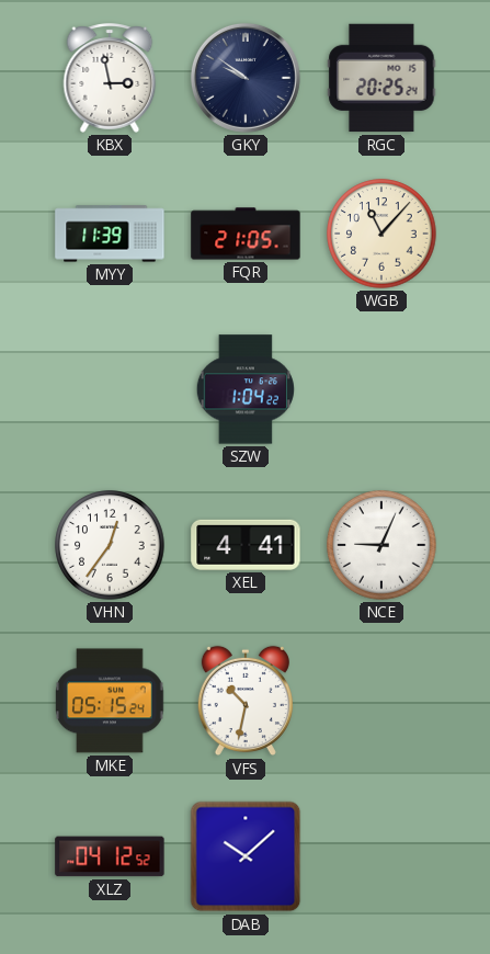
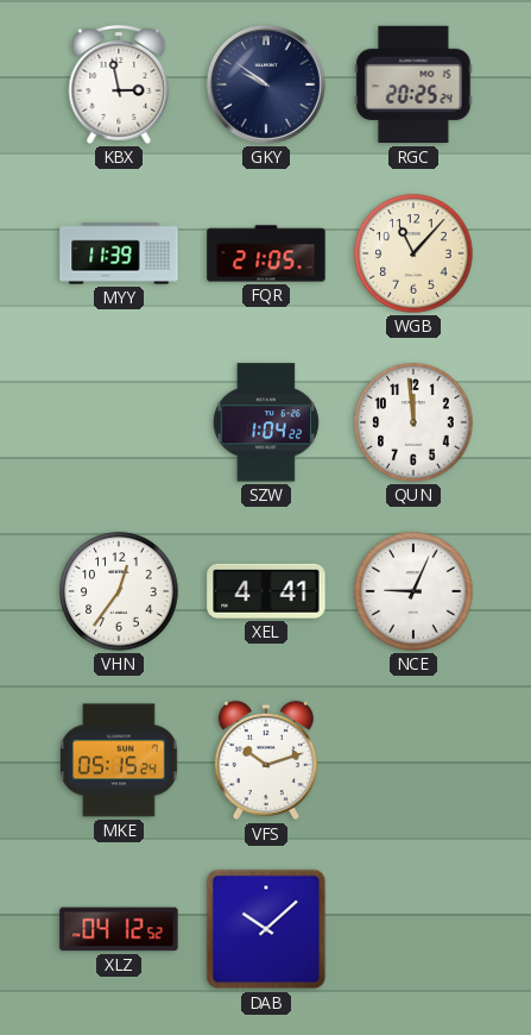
QUN: none -> 11:59
VFS: 10:32 -> 10:12
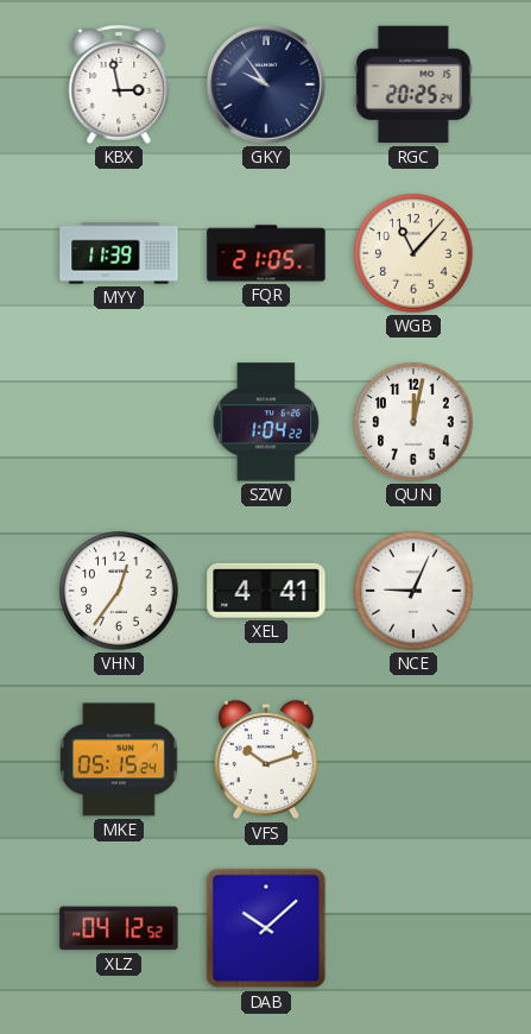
GKY: 9:51 -> 9:54
QUN: 11:59 -> 12:02
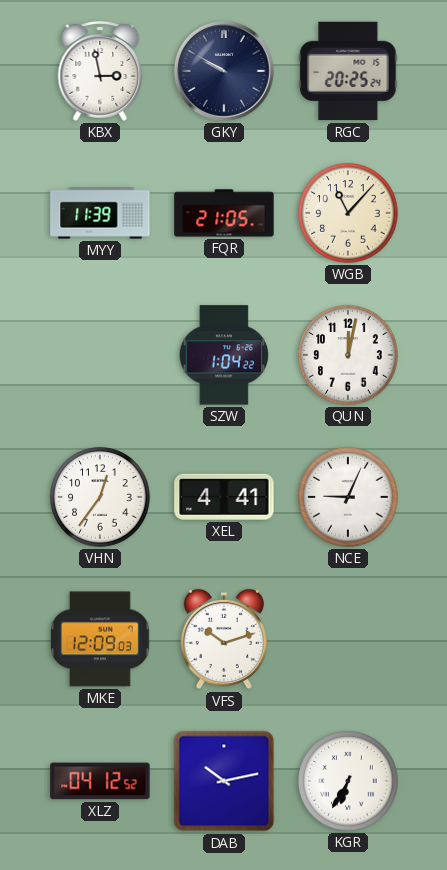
GKY: 9:54 -> 9:50
MKE: 05:15 -> 12:09
DAB: 10:08 -> 10:13
KGR: none -> 6:35
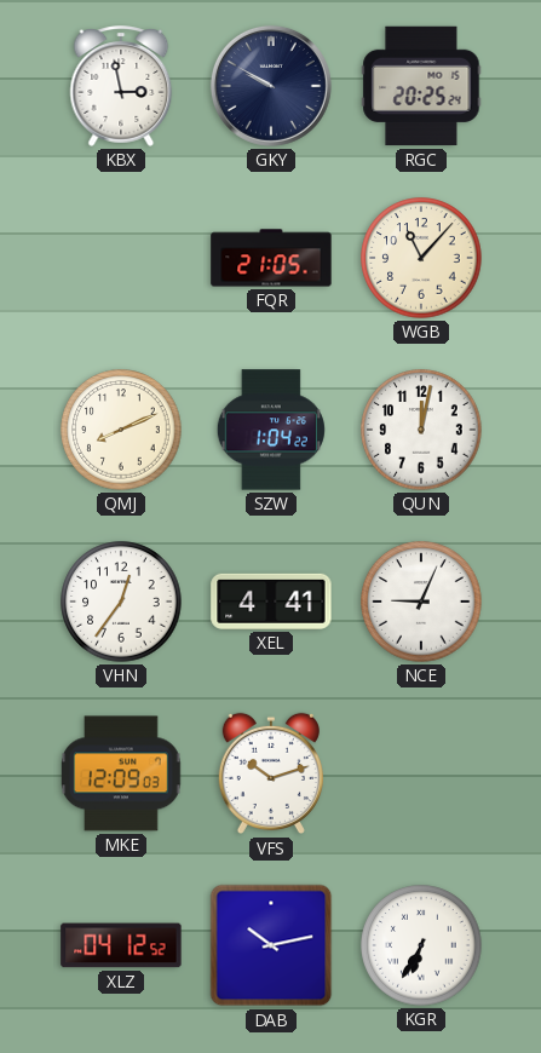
MYY: 11:39 -> none
QMJ: none -> 8:11
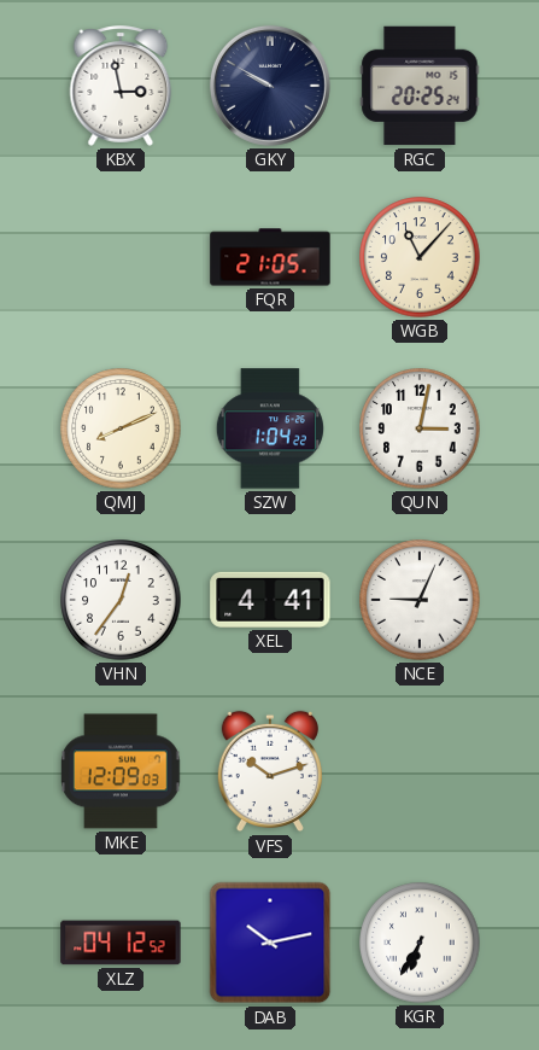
QUN: 12:02 -> 3:02
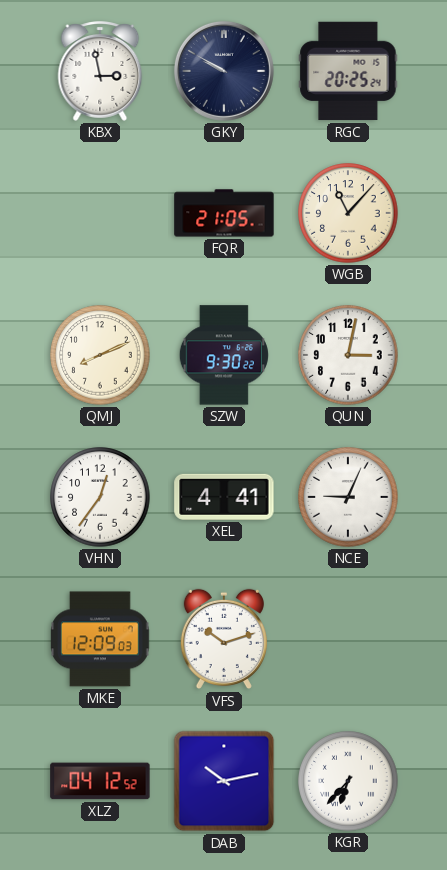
SZW: 1:04 -> 9:30
KGR: 6:35 -> 6:37
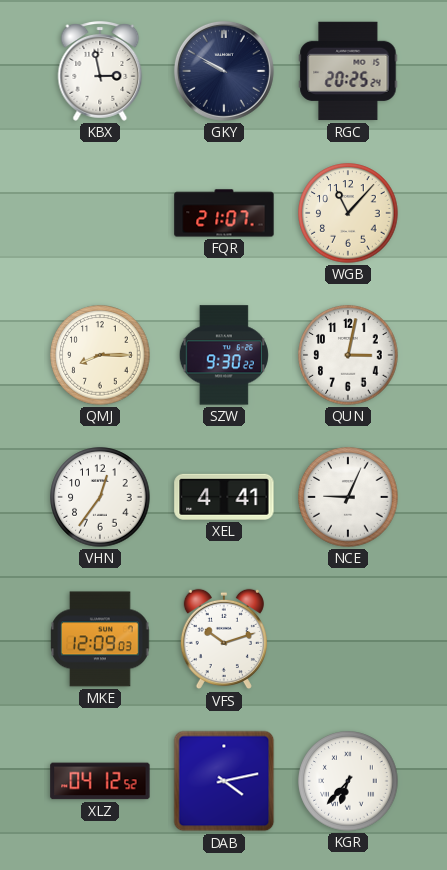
FQR: 21:05 -> 21:07
QMJ: 8:11 -> 8:15
DAB: 10:13 -> 4:13
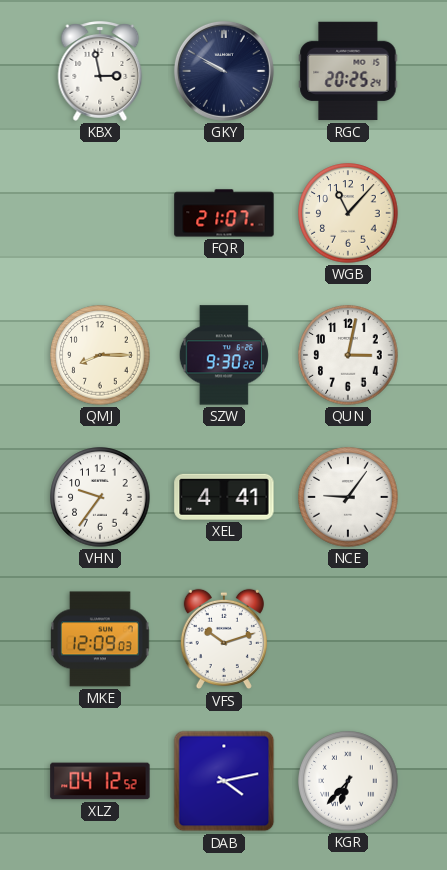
VHN: 12:36 -> 9:36
NCE: 9:04 -> 9:06
